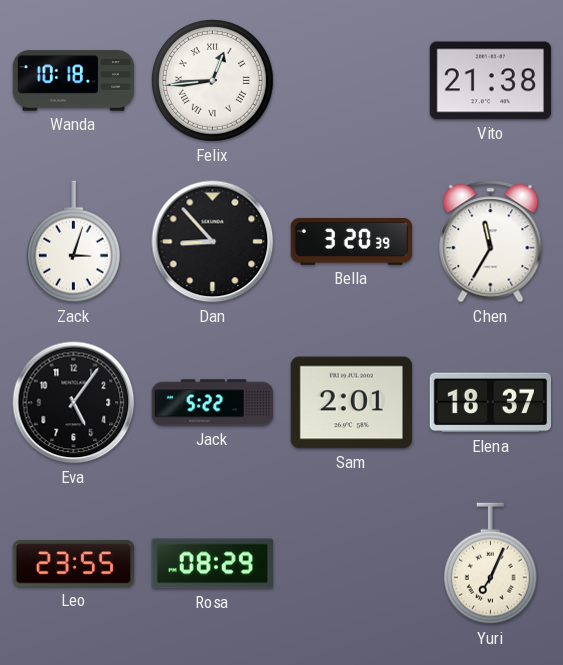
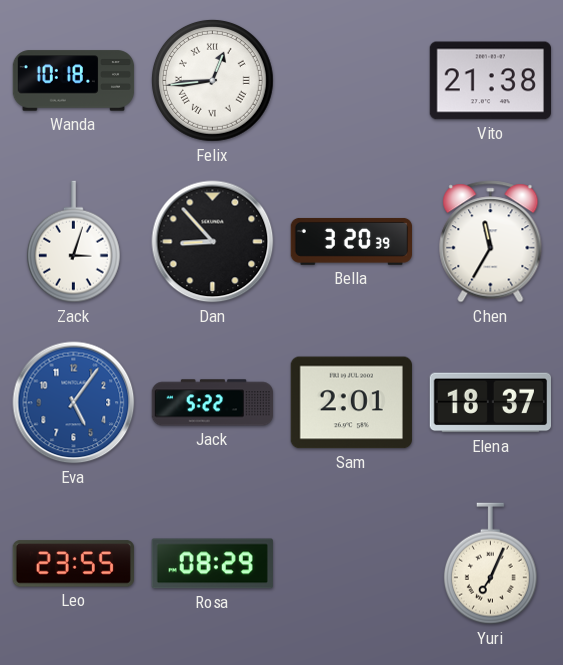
Eva dial: black -> blue
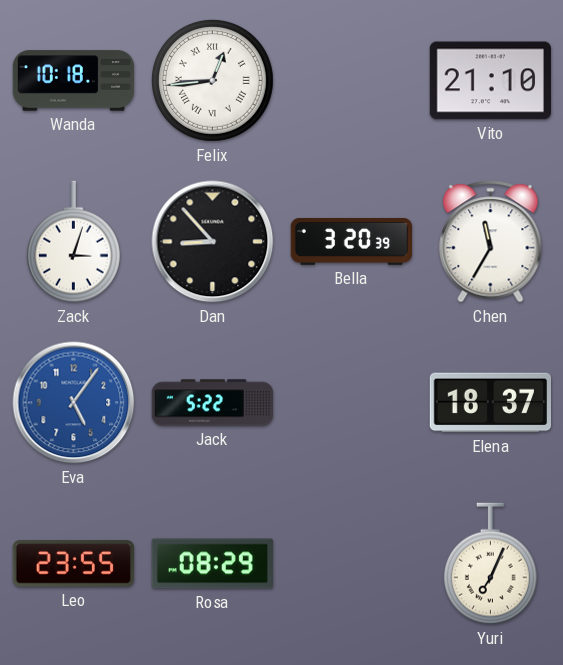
Vito: 21:38 -> 21:10
Sam: 2:01 -> none
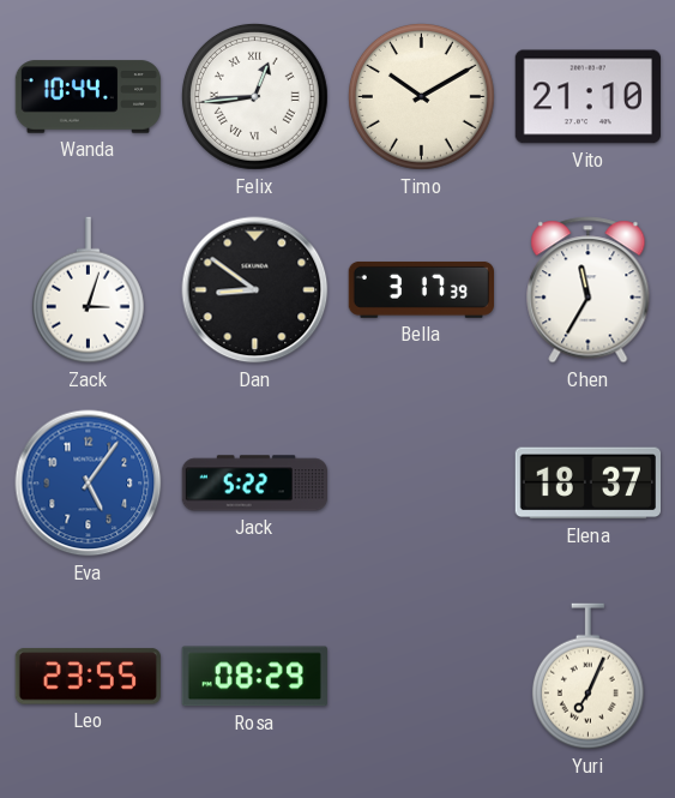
Wanda: 10:18 -> 10:44
Timo: none -> 10:10
Dan: 8:53 -> 8:51
Bella: 3:20 -> 3:17
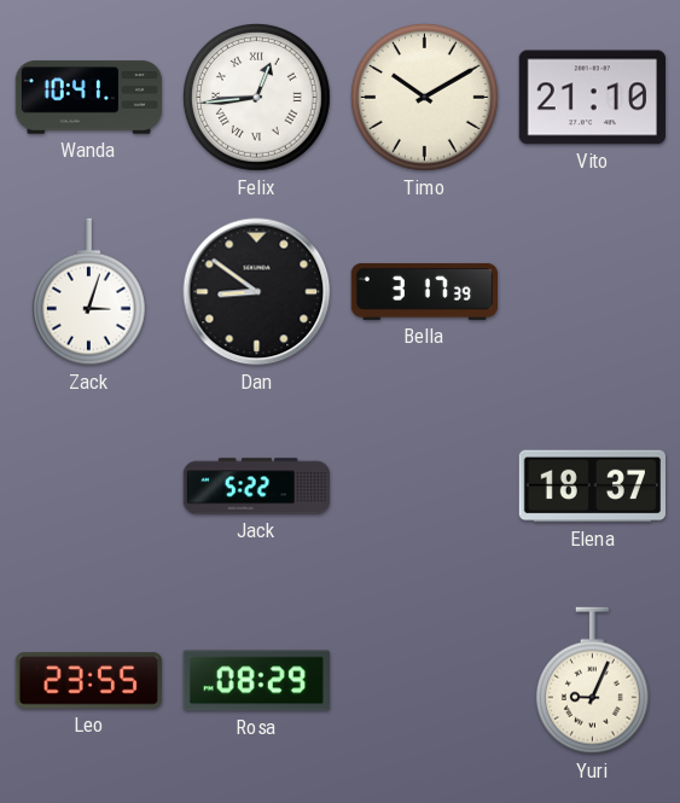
Wanda: 10:44 -> 10:41
Chen: 11:35 -> none
Eva: 5:06 -> none
Yuri: 7:04 -> 9:04
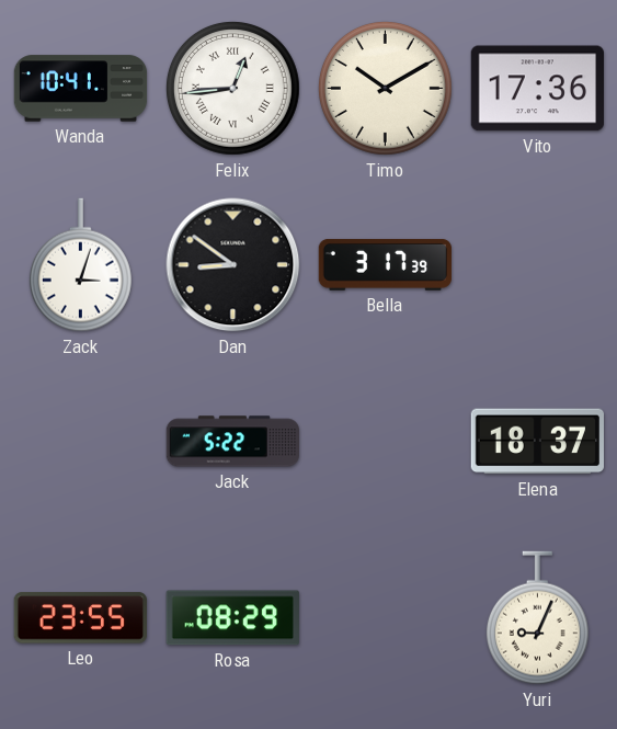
Vito: 21:10 -> 17:36
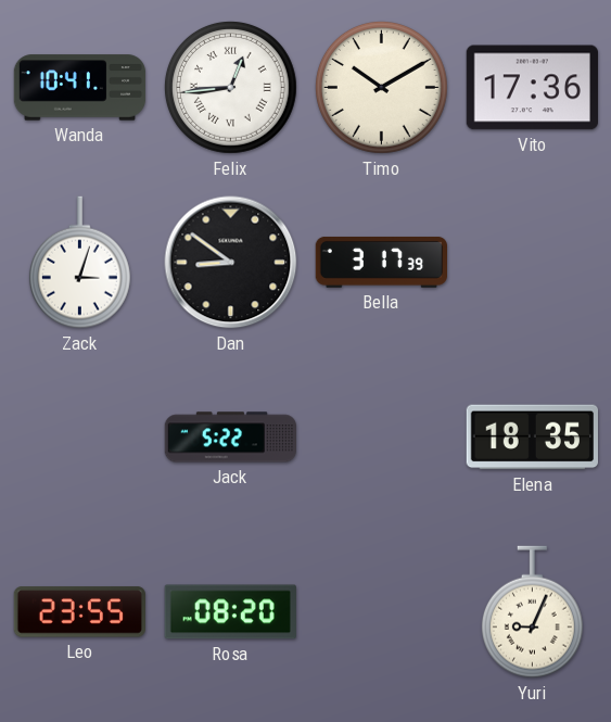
Elena: 18:37 -> 18:35
Rosa: 08:29 -> 08:20
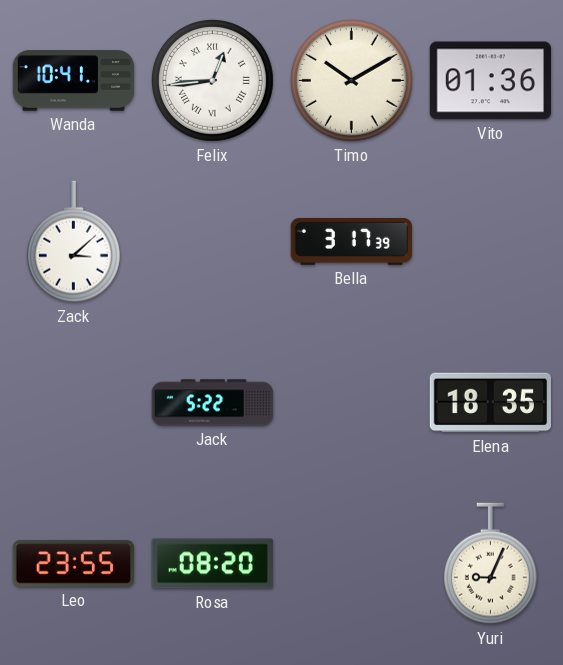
Vito: 17:36 -> 01:36
Zack: 3:03 -> 3:08
Dan: 8:51 -> none
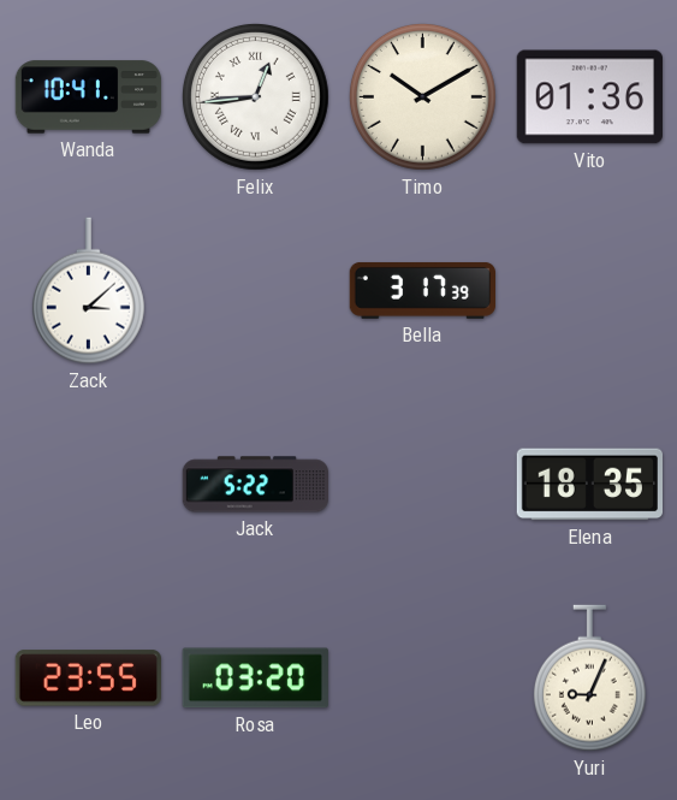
Rosa: 08:20 -> 03:20
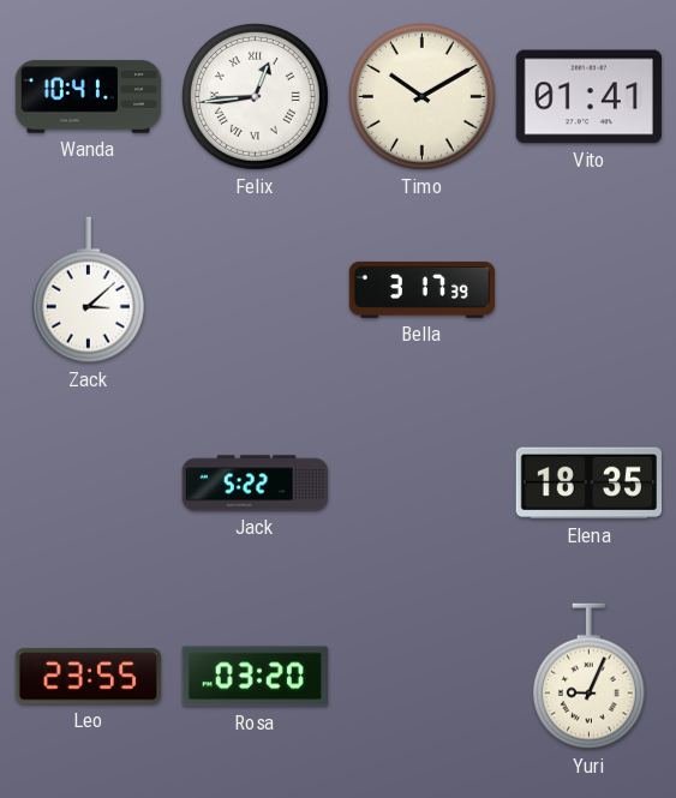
Vito: 01:36 -> 01:41
